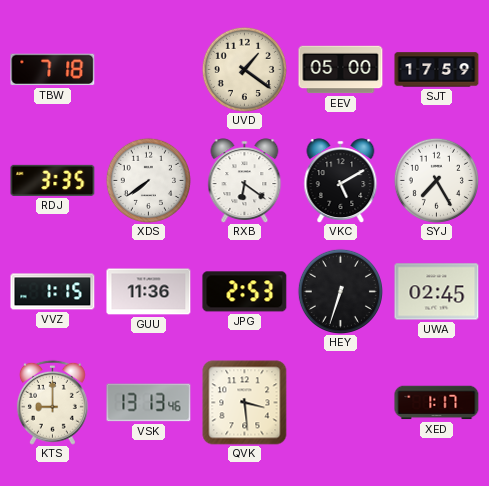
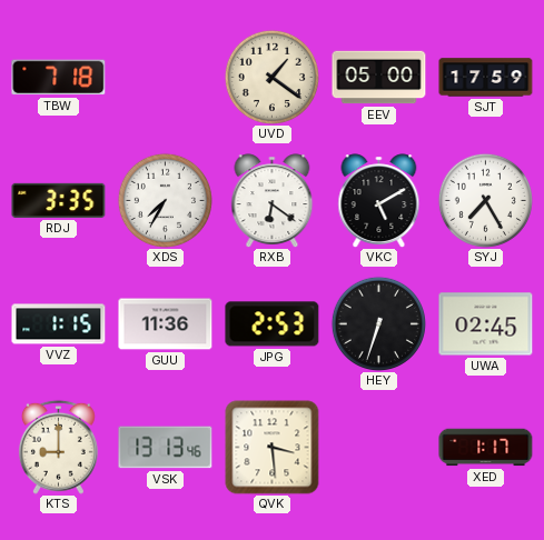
XDS: 7:39 -> 7:35
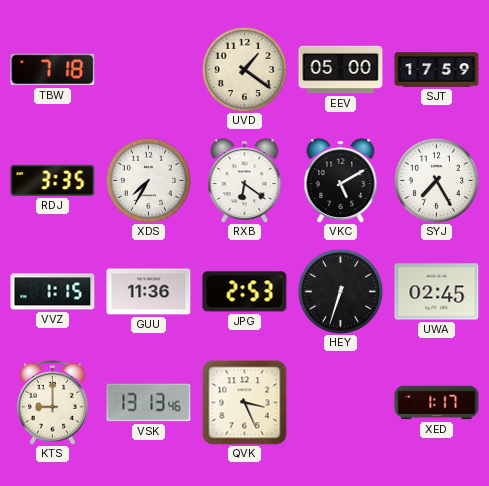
QVK: 3:29 -> 3:26
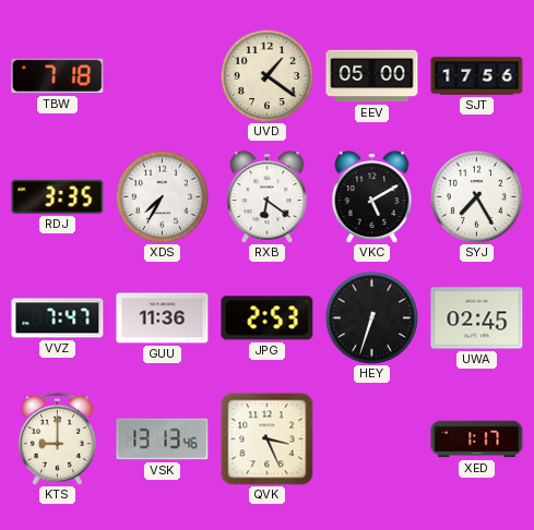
SJT: 17:59 -> 17:56
VVZ: 1:15 -> 7:47
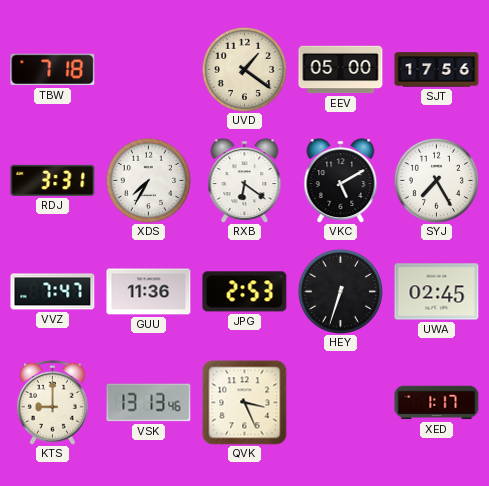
RDJ: 3:35 -> 3:31
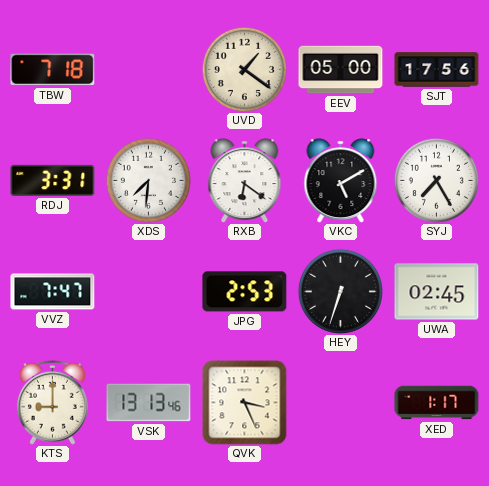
XDS: 7:35 -> 7:31
GUU: 11:36 -> none
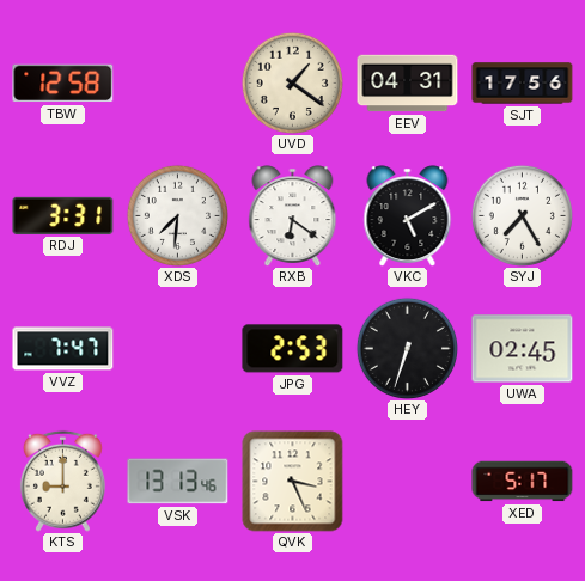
TBW: 7:18 -> 12:58
EEV: 05:00 -> 04:31
XED: 1:17 -> 5:17
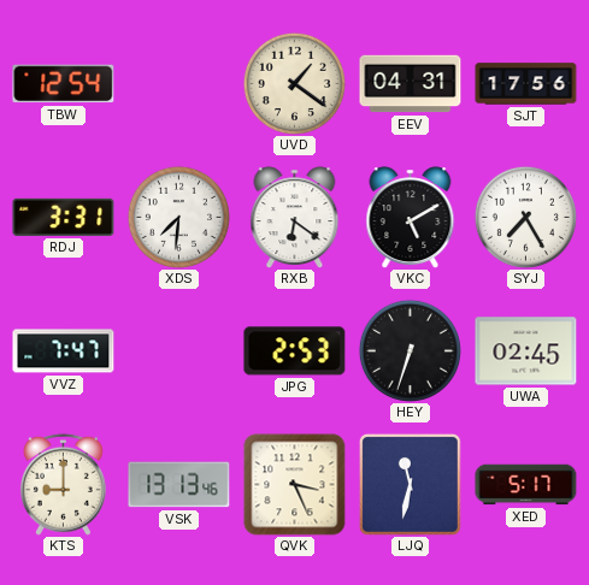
TBW: 12:58 -> 12:54
LJQ: none -> 11:32
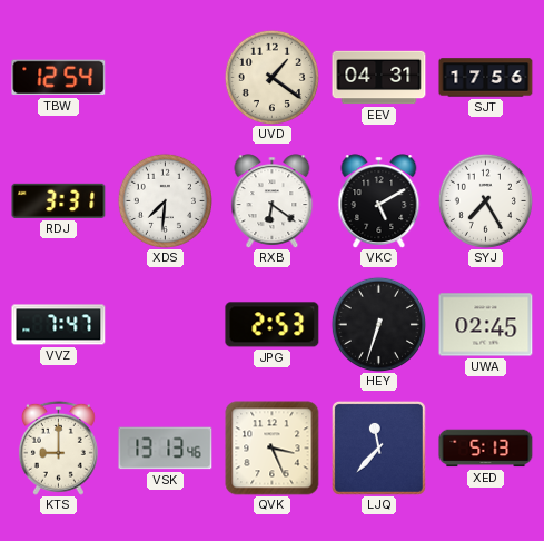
LJQ: 11:32 -> 11:37
XED: 5:17 -> 5:13
